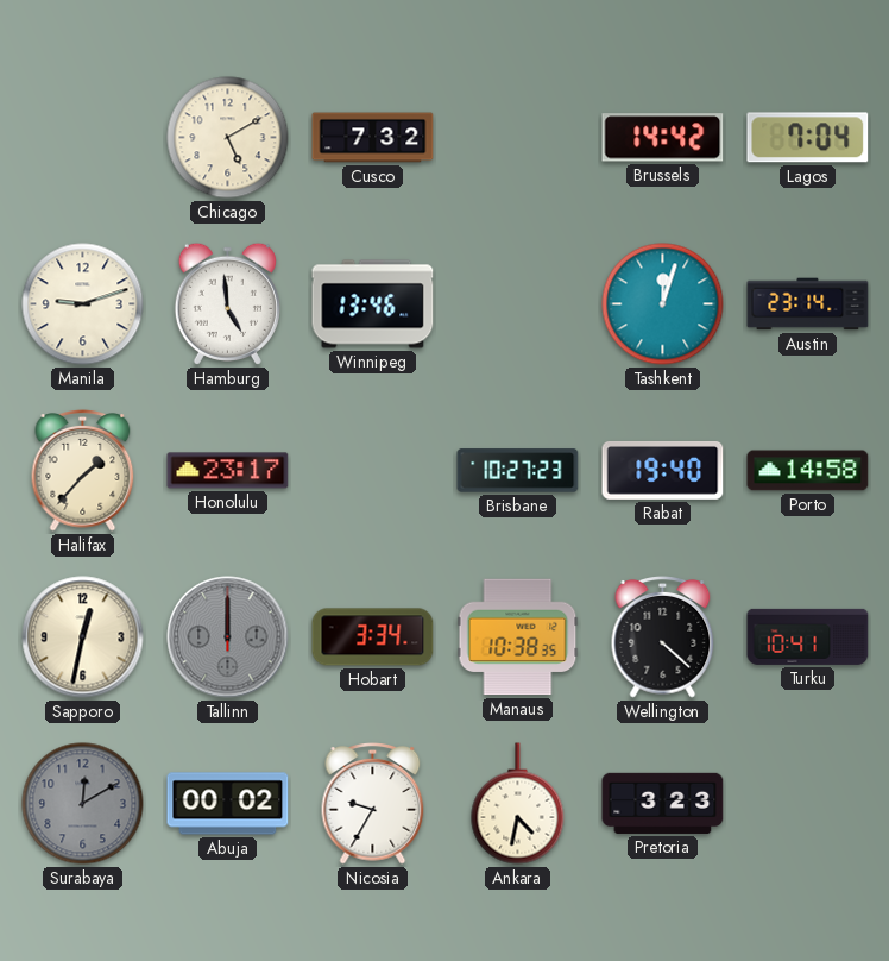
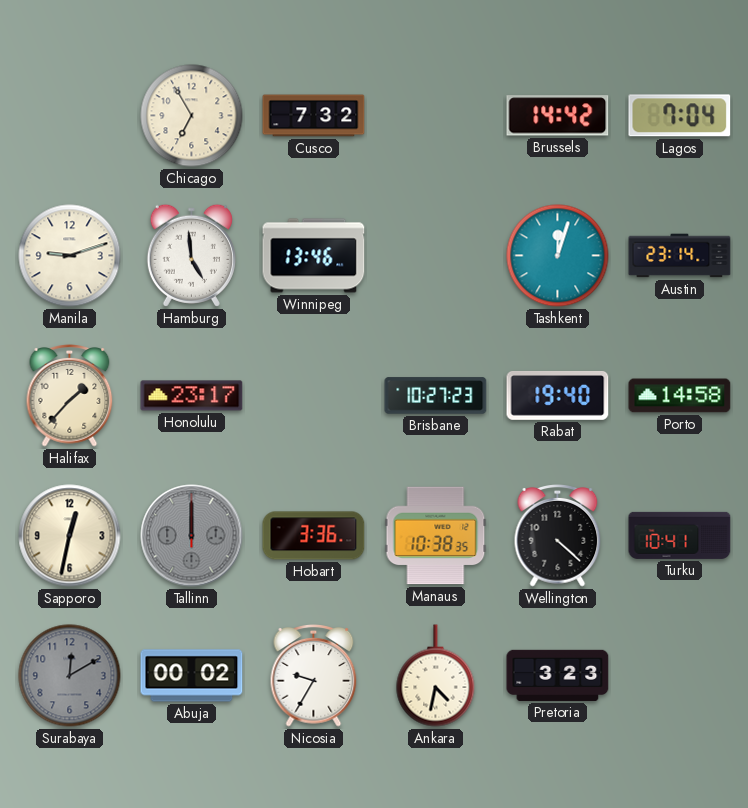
Chicago: 5:10 -> 6:55
Hobart: 3:34 -> 3:36
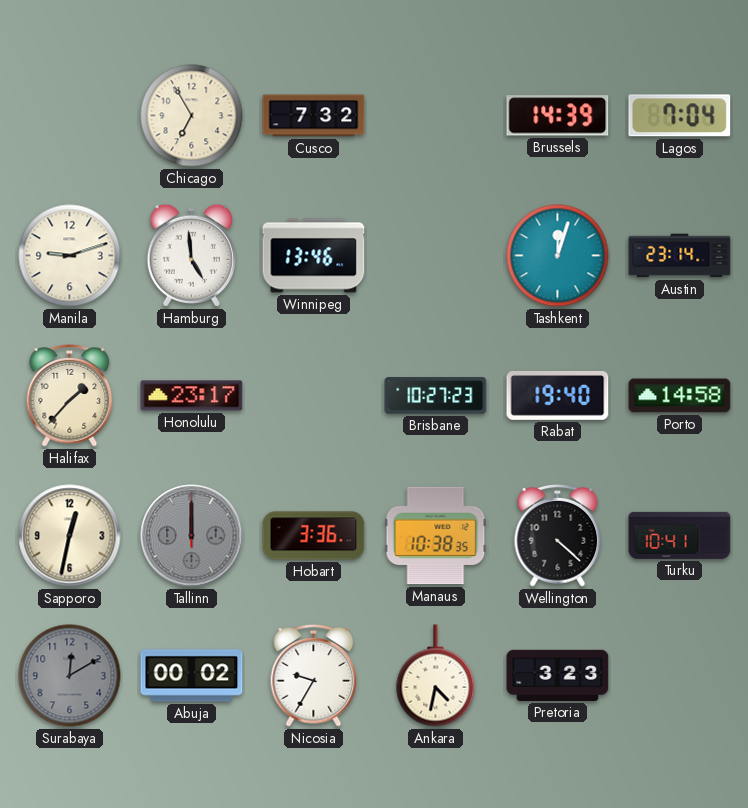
Brussels: 14:42 -> 14:39
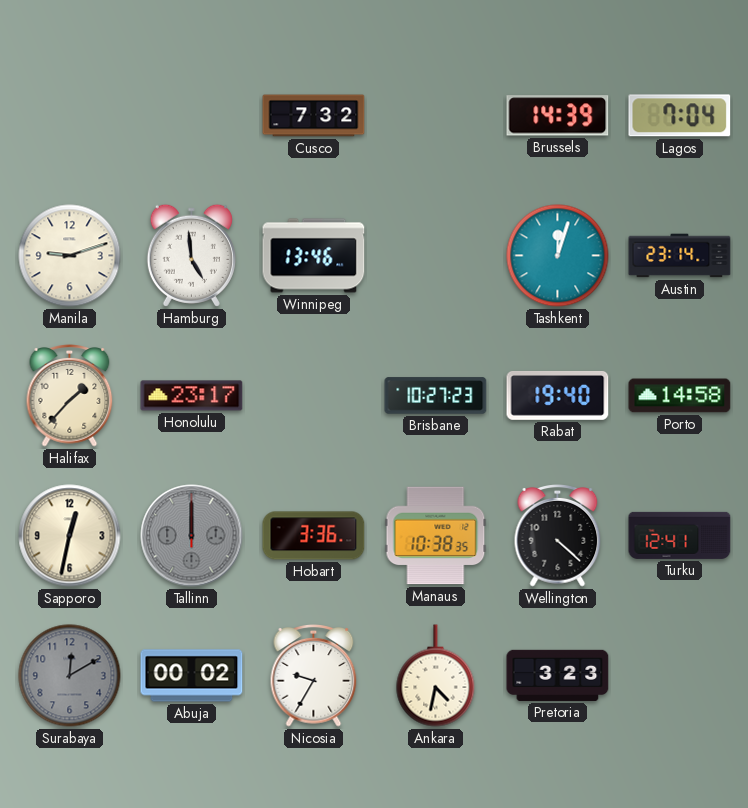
Chicago: 6:55 -> none
Turku: 10:41 -> 12:41
